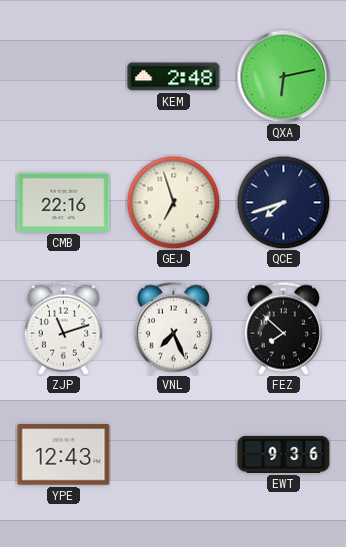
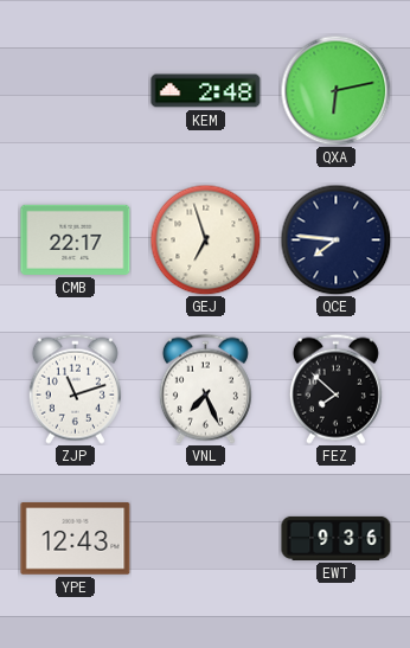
CMB: 22:16 -> 22:17
QCE: 7:42 -> 7:46
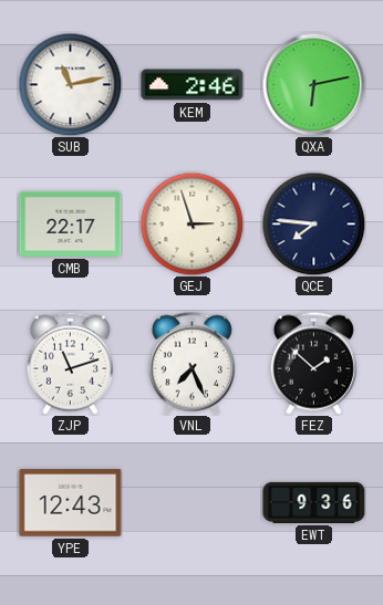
SUB: none -> 11:13
KEM: 2:48 -> 2:46
GEJ: 6:57 -> 2:57
FEZ: 7:52 -> 1:52
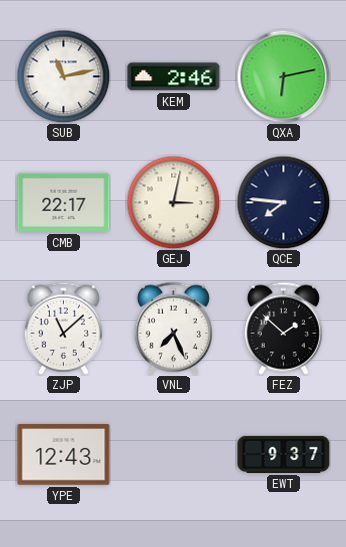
GEJ: 2:57 -> 3:02
ZJP: 11:12 -> 11:08
EWT: 9:36 -> 9:37
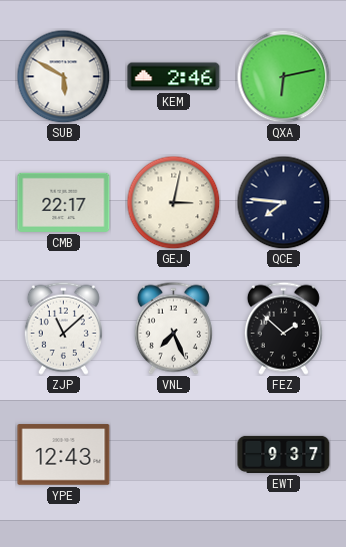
SUB: 11:13 -> 5:50
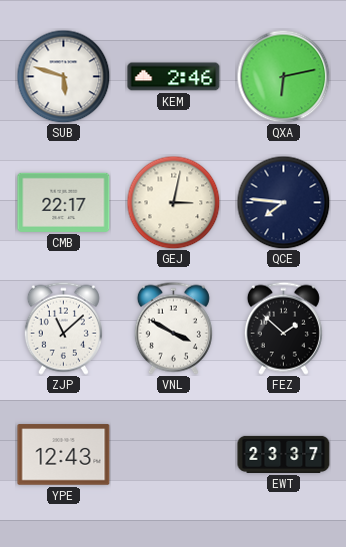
SUB: 5:50 -> 5:48
VNL: 7:26 -> 3:50
EWT: 9:37 -> 23:37
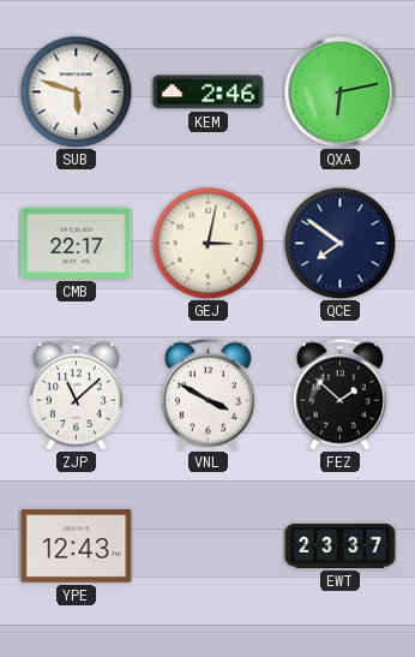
QCE: 7:46 -> 7:51
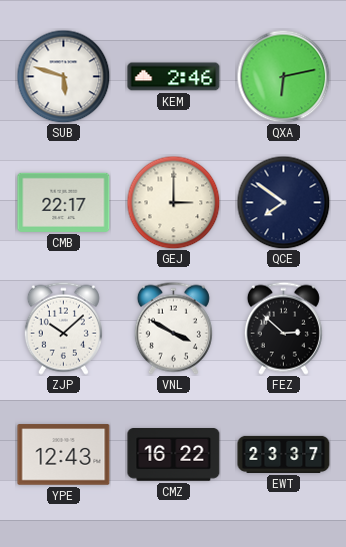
GEJ: 3:02 -> 3:00
ZJP: 11:08 -> 10:08
FEZ: 1:52 -> 2:52
CMZ: none -> 16:22
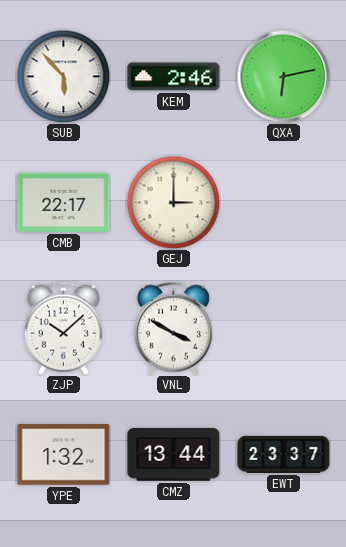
SUB: 5:48 -> 5:53
QCE: 7:51 -> none
FEZ: 2:52 -> none
YPE: 12:43 -> 1:32
CMZ: 16:22 -> 13:44
